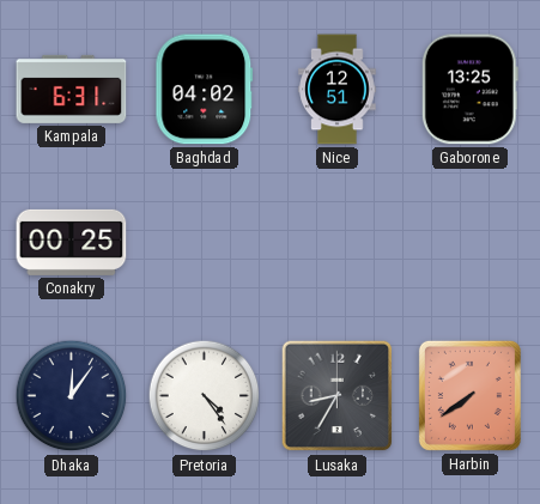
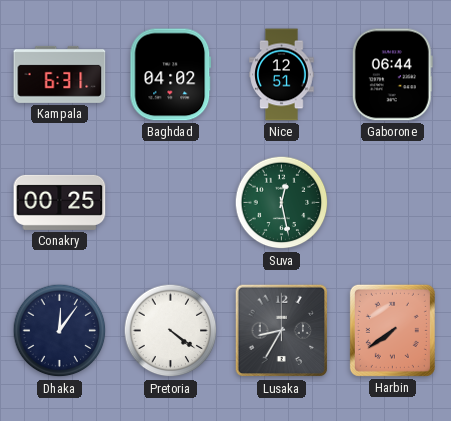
Gaborone: 13:25 -> 06:44
Suva: none -> 12:28
Pretoria: 4:24 -> 4:21
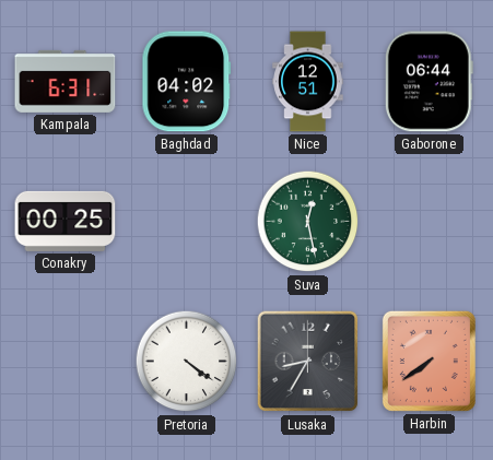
Dhaka: 12:06 -> none
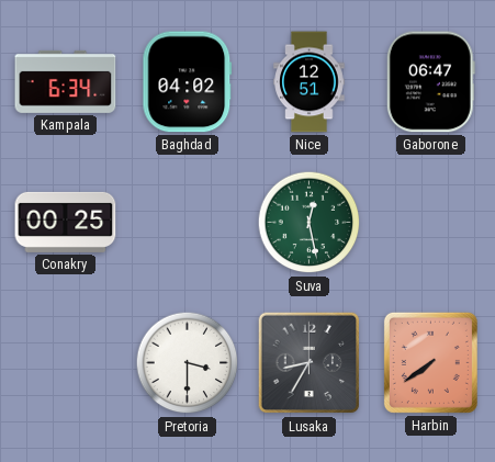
Kampala: 6:31 -> 6:34
Gaborone: 06:44 -> 06:47
Pretoria: 4:21 -> 3:30
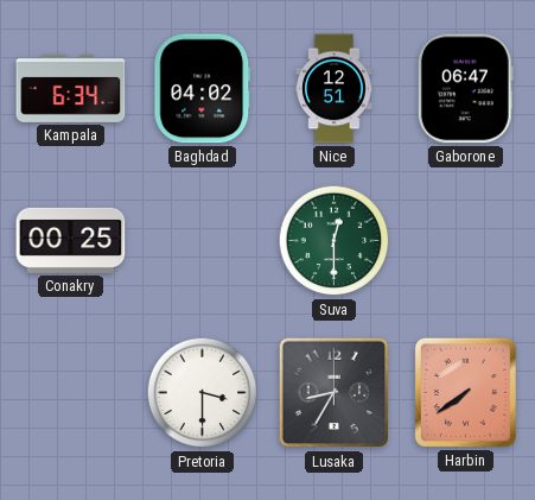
Suva: 12:28 -> 12:30
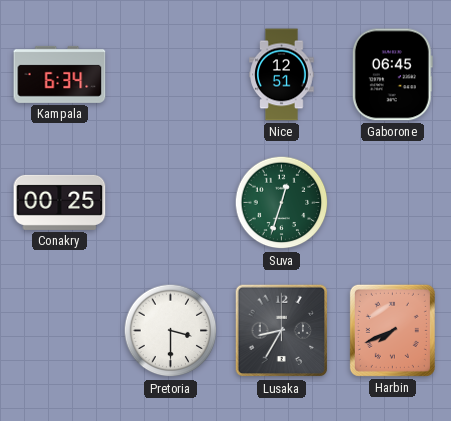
Baghdad: 04:02 -> none
Gaborone: 06:47 -> 06:45
Suva: 12:30 -> 12:33
Harbin: 7:39 -> 7:41
